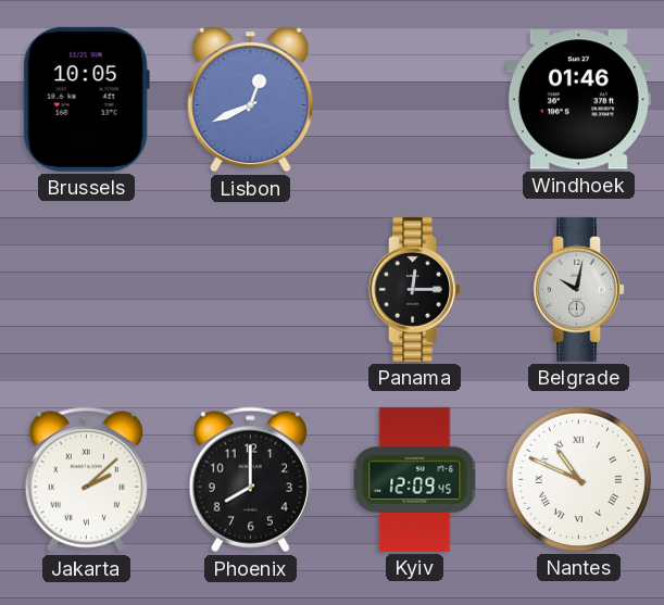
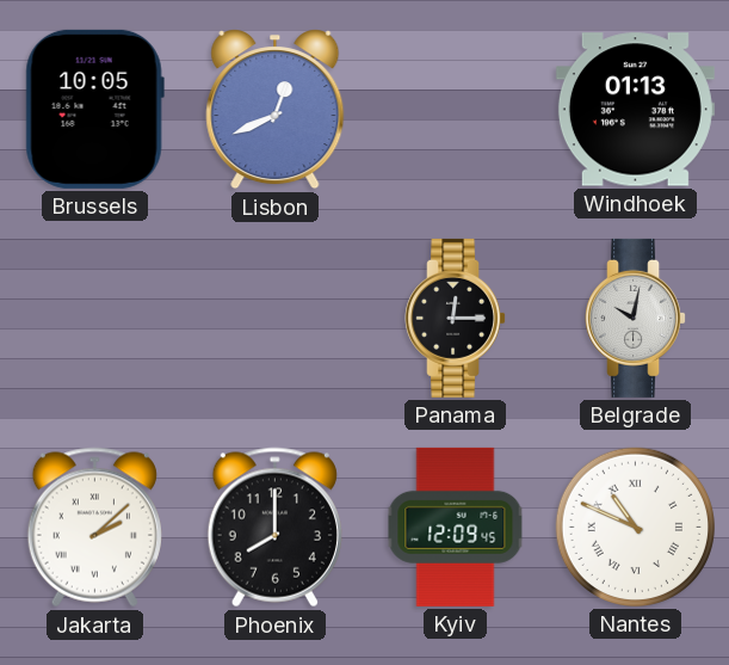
Windhoek: 01:46 -> 01:13
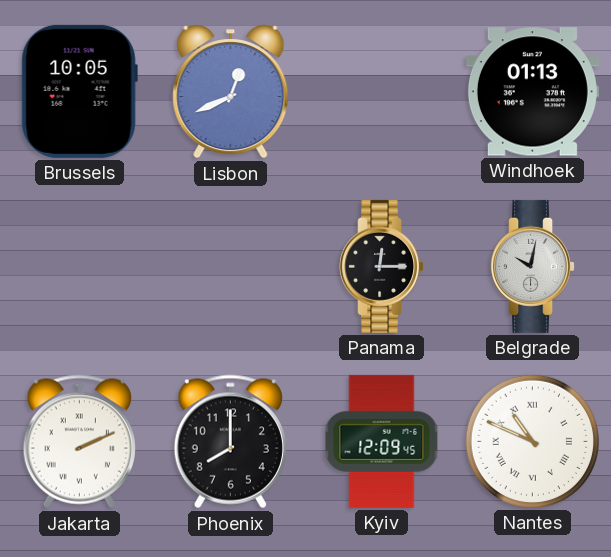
Jakarta: 2:08 -> 2:11
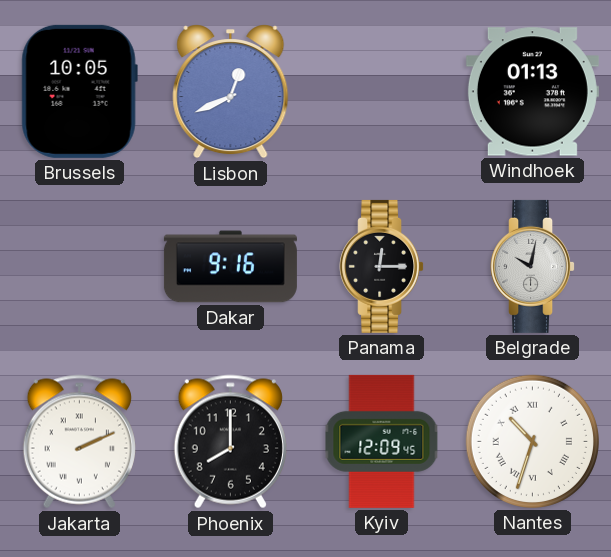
Dakar: none -> 9:16
Nantes: 10:49 -> 10:33
